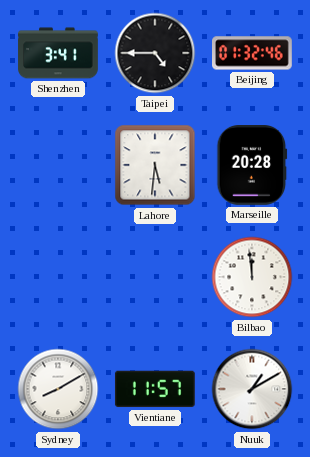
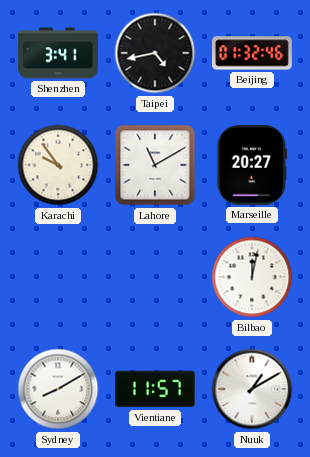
Taipei: 4:45 -> 4:43
Karachi: none -> 9:54
Lahore: 5:31 -> 11:10
Marseille: 20:28 -> 20:27
Bilbao: 11:59 -> 12:02
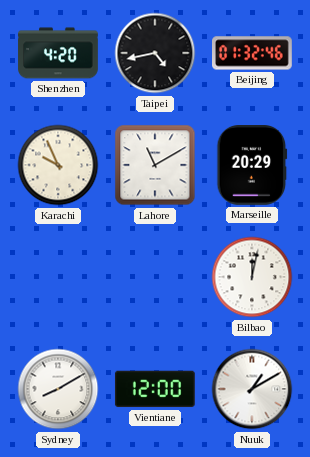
Shenzhen: 3:41 -> 4:20
Karachi: 9:54 -> 9:56
Marseille: 20:27 -> 20:29
Vientiane: 11:57 -> 12:00
